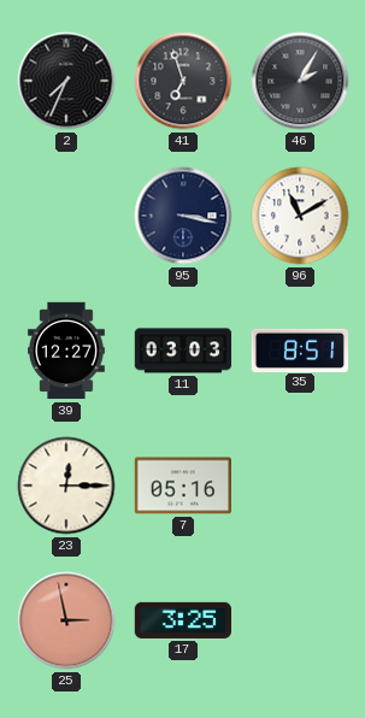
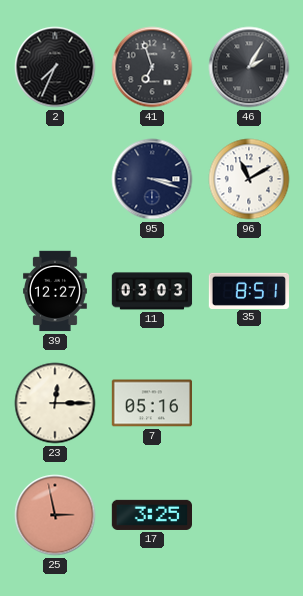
95: 3:17 -> 3:18
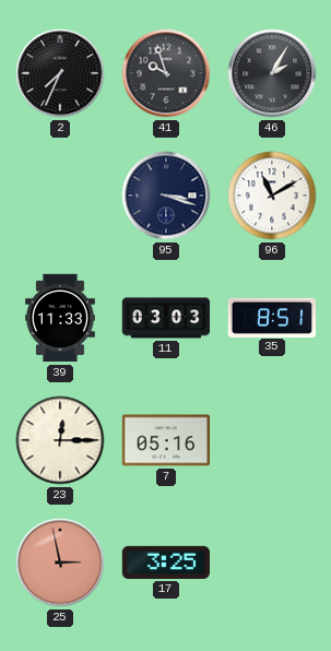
41: 6:57 -> 9:57
39: 12:27 -> 11:33
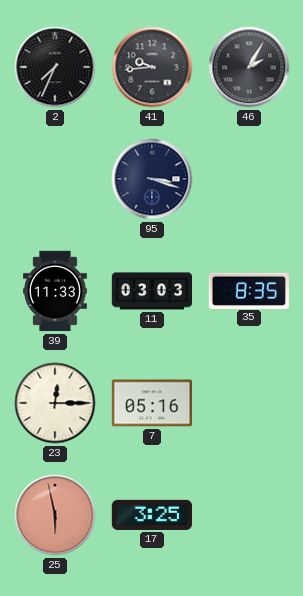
41: 9:57 -> 9:44
96: 11:10 -> none
35: 8:51 -> 8:35
25: 2:58 -> 5:58
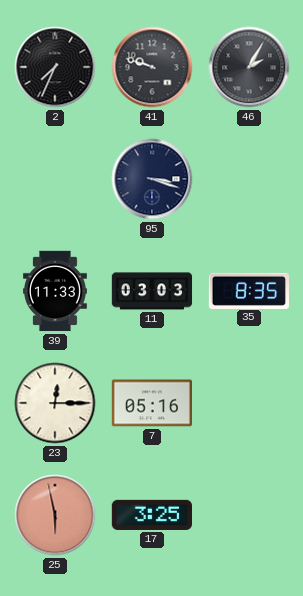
41: 9:44 -> 9:48
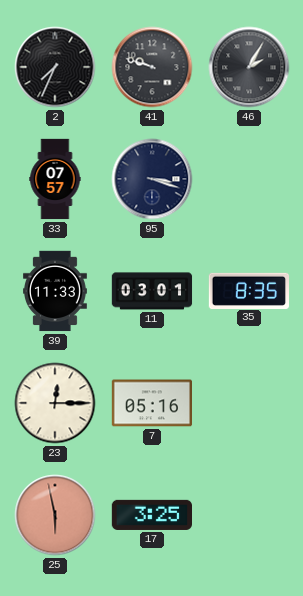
33: none -> 07:57
11: 03:03 -> 03:01
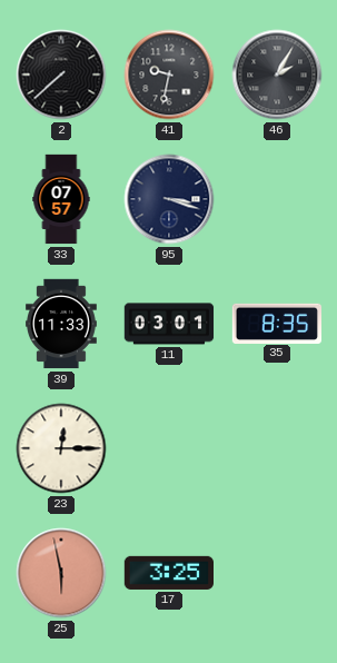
2: 7:34 -> 7:38
41: 9:48 -> 9:32
7: 05:16 -> none
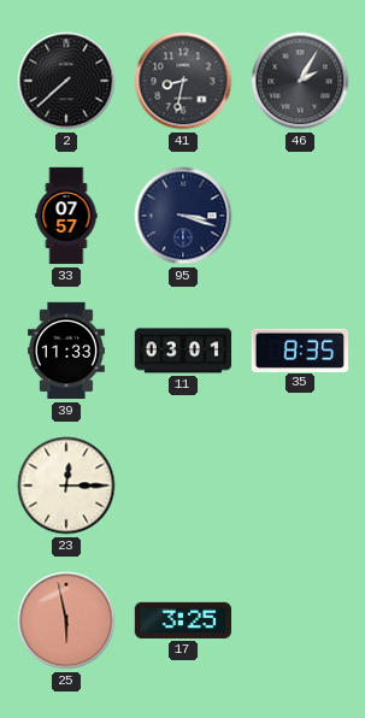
41: 9:32 -> 8:32
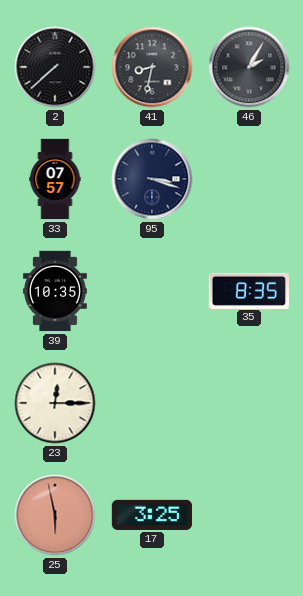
39: 11:33 -> 10:35
11: 03:01 -> none
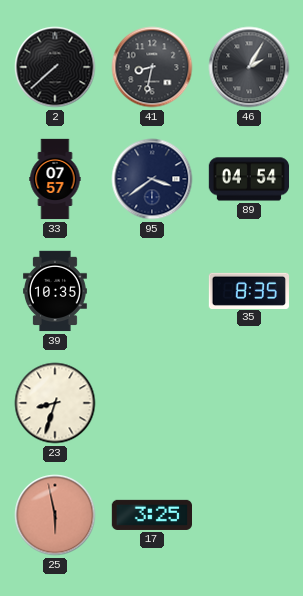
95: 3:18 -> 3:39
89: none -> 04:54
23: 12:15 -> 8:33
